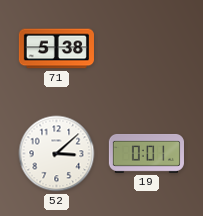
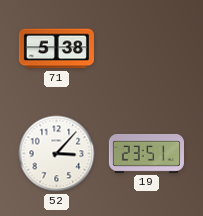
52: 3:08 -> 3:07
19: 0:01 -> 23:51
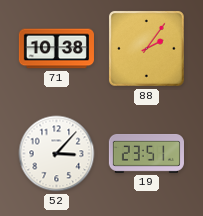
71: 5:38 -> 10:38
88: none -> 2:06
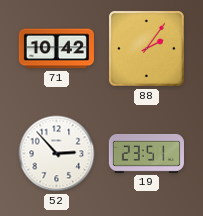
71: 10:38 -> 10:42
52: 3:07 -> 2:53
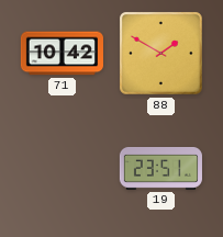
88: 2:06 -> 1:50
52: 2:53 -> none
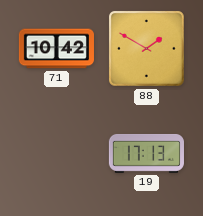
19: 23:51 -> 17:13
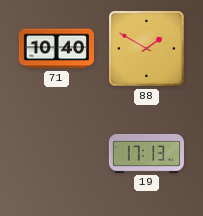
71: 10:42 -> 10:40
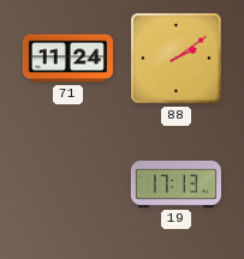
71: 10:40 -> 11:24
88: 1:50 -> 2:09
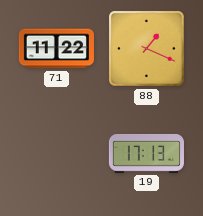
71: 11:24 -> 11:22
88: 2:09 -> 1:19
